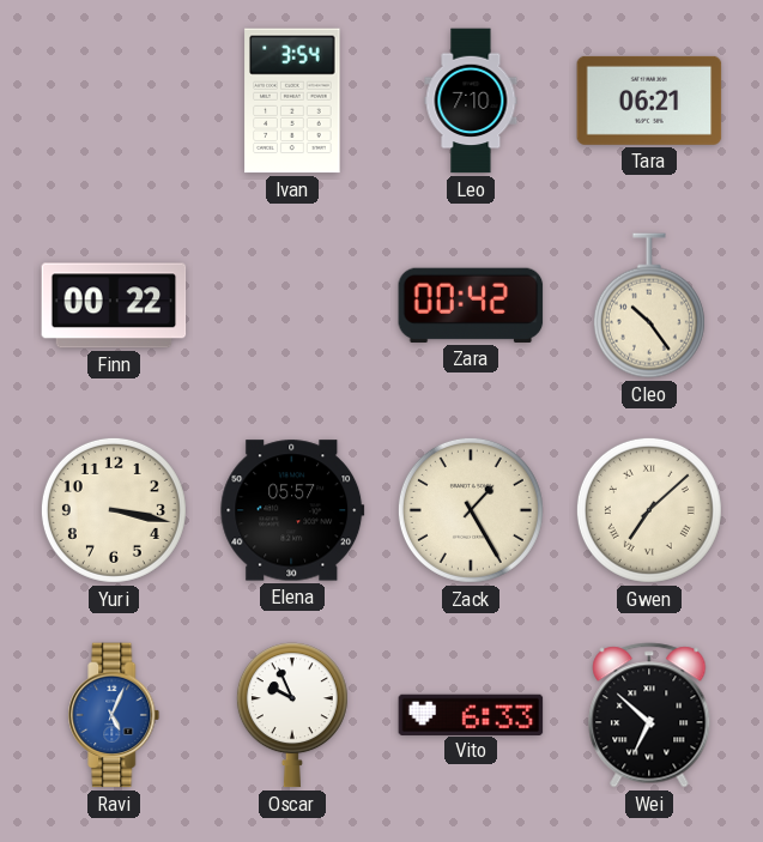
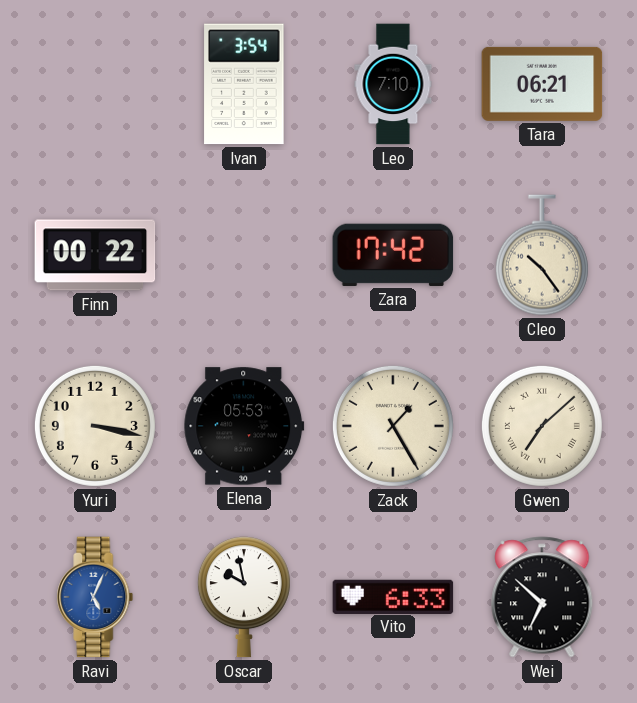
Zara: 00:42 -> 17:42
Elena: 05:57 -> 05:53
Oscar: 9:56 -> 9:58
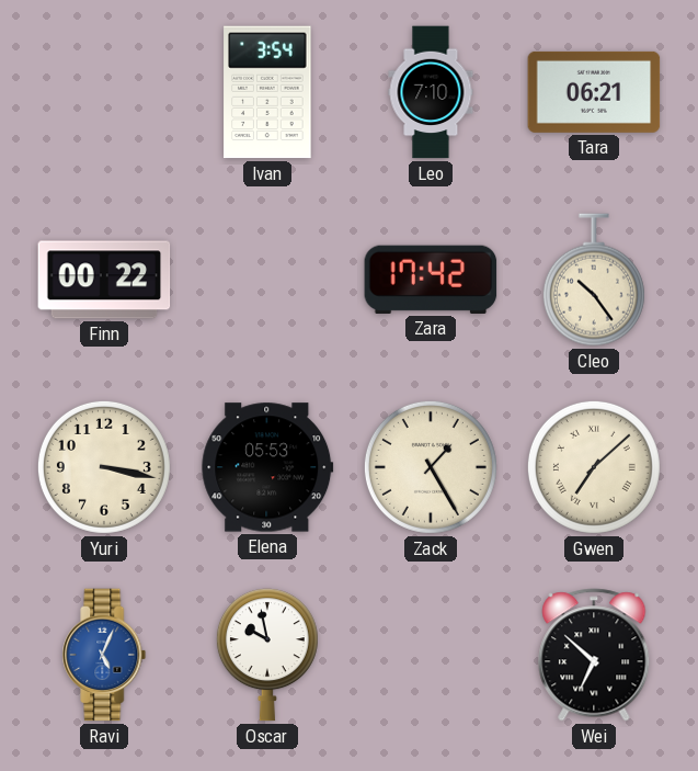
Vito: 6:33 -> none
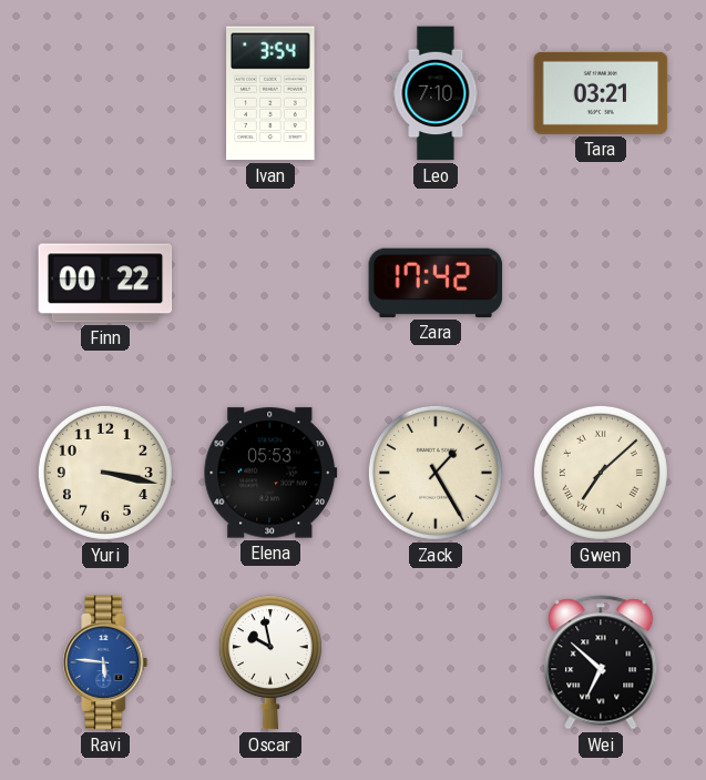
Tara: 06:21 -> 03:21
Cleo: 10:24 -> none
Ravi: 5:04 -> 5:46
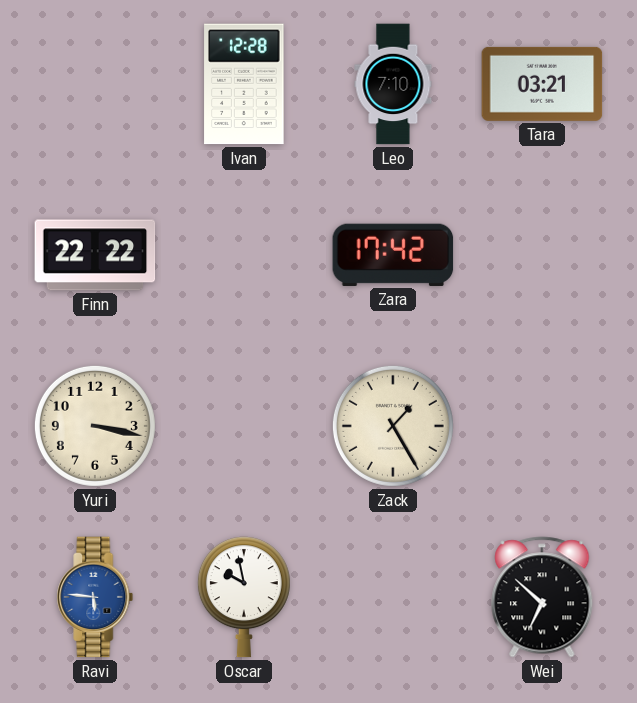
Ivan: 3:54 -> 12:28
Finn: 00:22 -> 22:22
Elena: 05:53 -> none
Gwen: 7:08 -> none
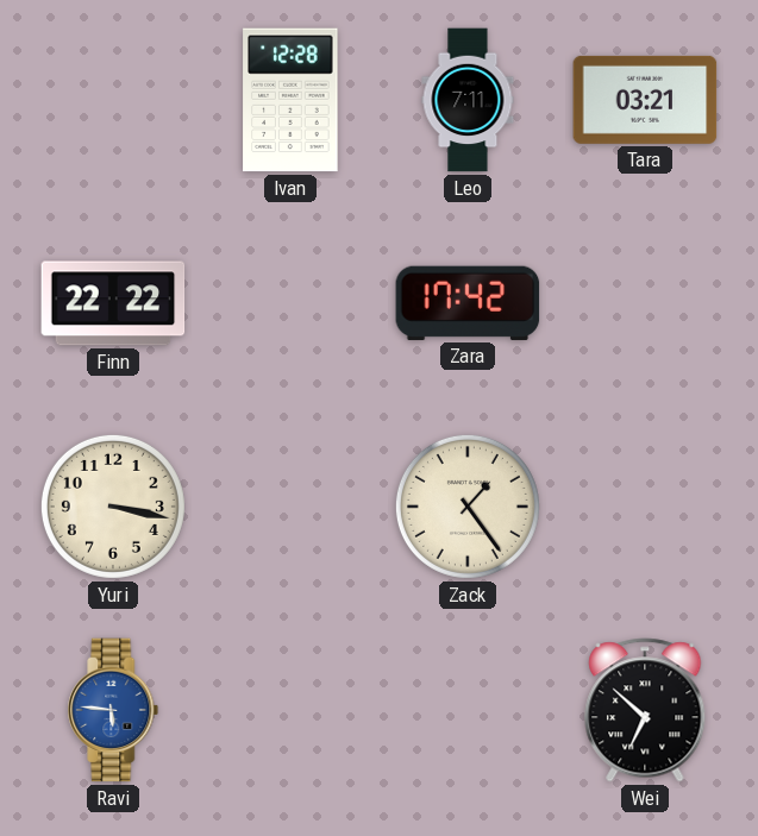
Leo: 7:10 -> 7:11
Zack: 1:25 -> 1:24
Oscar: 9:58 -> none
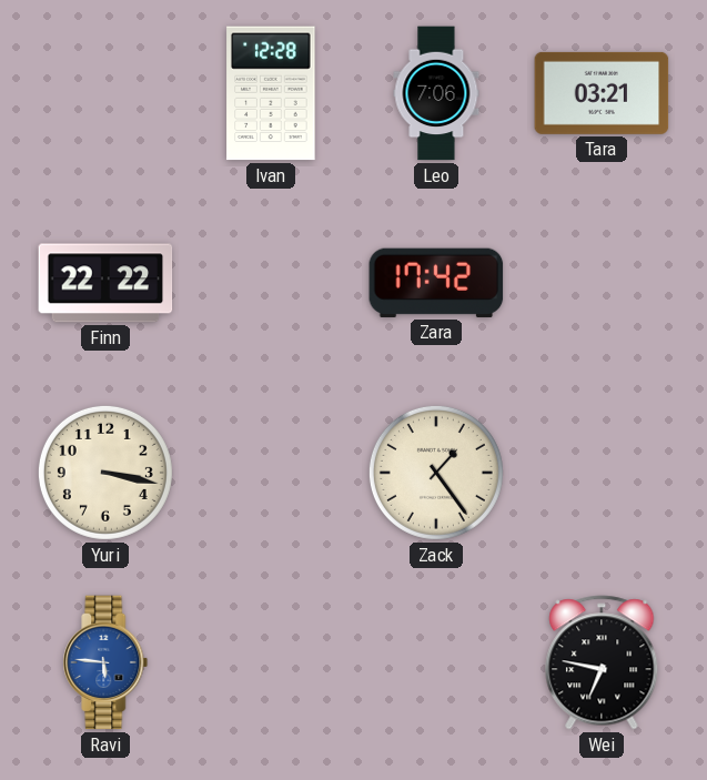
Leo: 7:11 -> 7:06
Wei: 6:52 -> 6:47
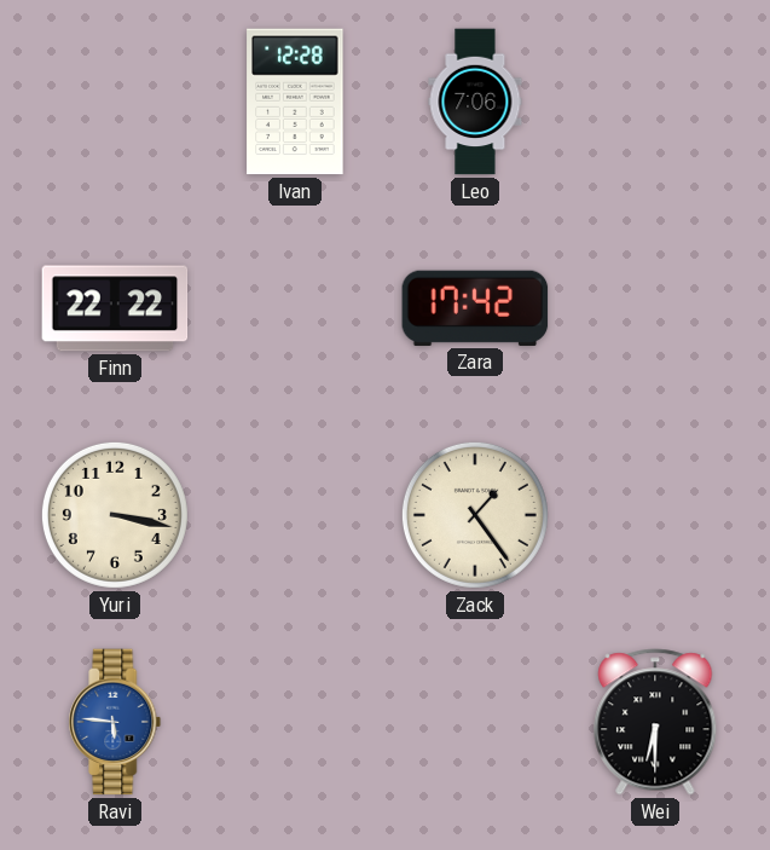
Tara: 03:21 -> none
Wei: 6:47 -> 6:30
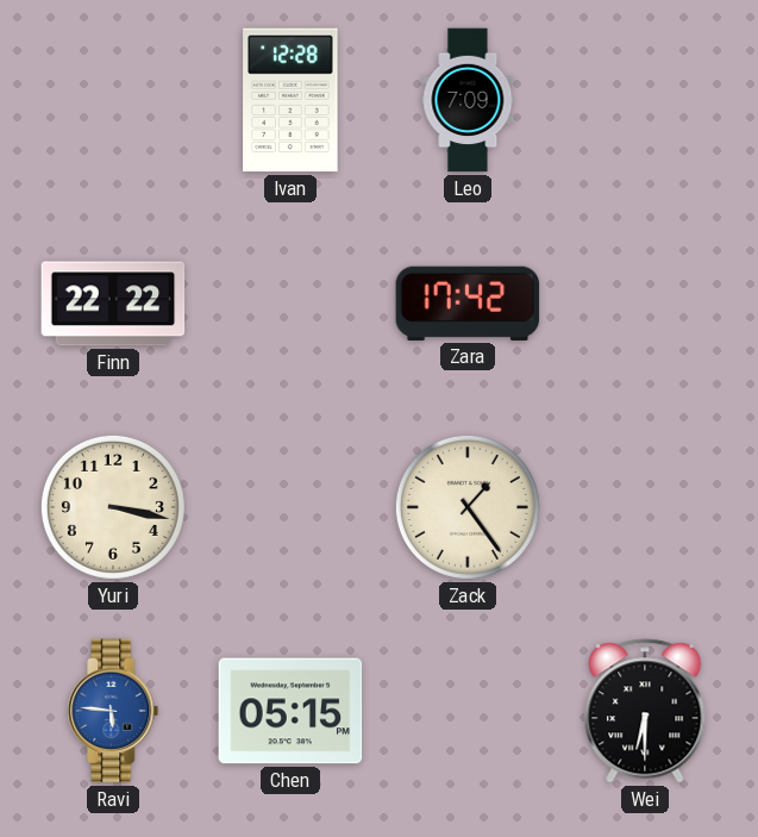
Leo: 7:06 -> 7:09
Chen: none -> 05:15
